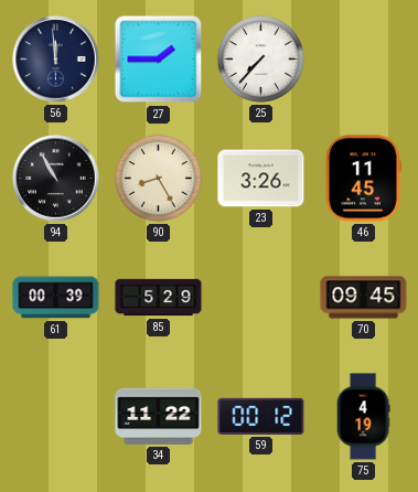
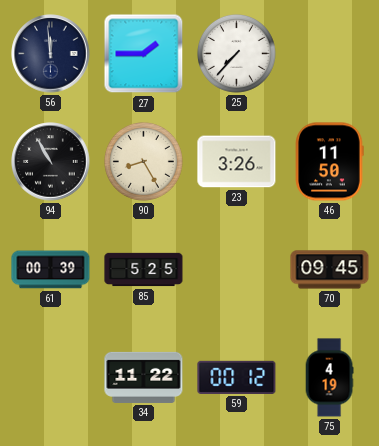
46: 11:45 -> 11:50
85: 5:29 -> 5:25
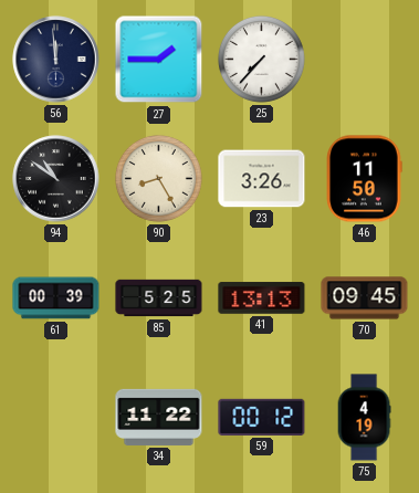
94: 10:55 -> 10:51
41: none -> 13:13
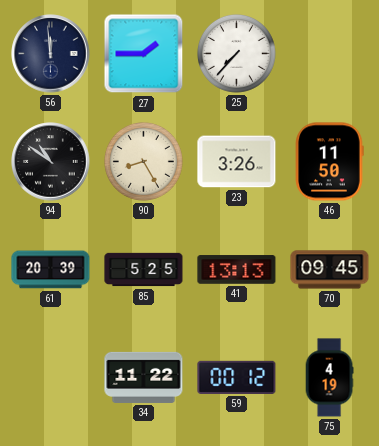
61: 00:39 -> 20:39
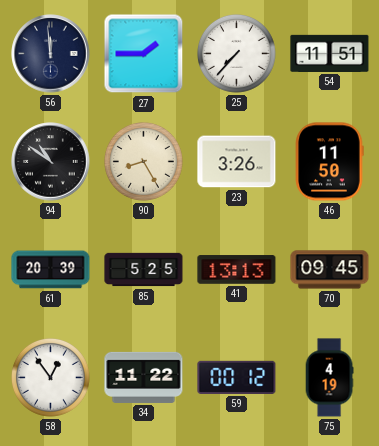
54: none -> 11:51
58: none -> 12:54
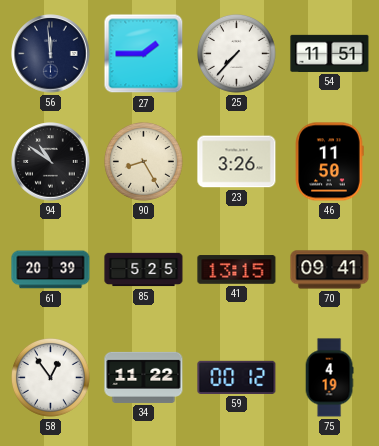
41: 13:13 -> 13:15
70: 09:45 -> 09:41
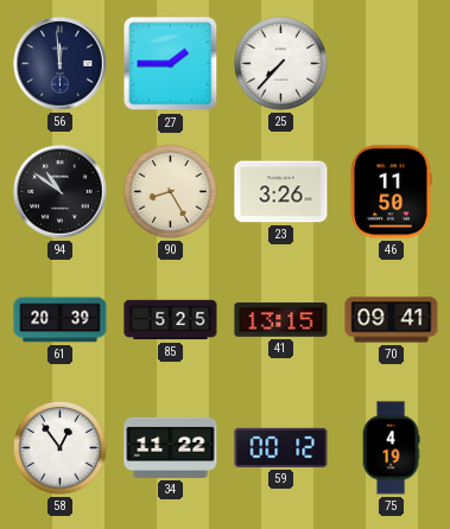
54: 11:51 -> none
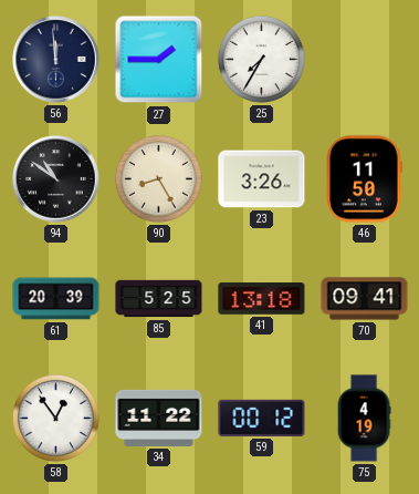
25: 7:37 -> 7:35
41: 13:15 -> 13:18
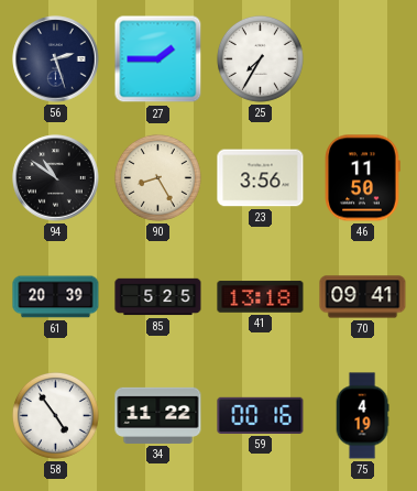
56: 11:59 -> 2:27
23: 3:26 -> 3:56
58: 12:54 -> 4:54
59: 00:12 -> 00:16
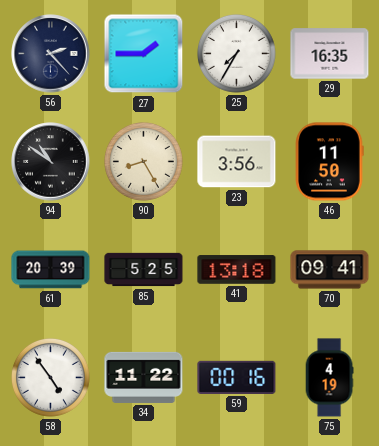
56: 2:27 -> 2:23
29: none -> 16:35
